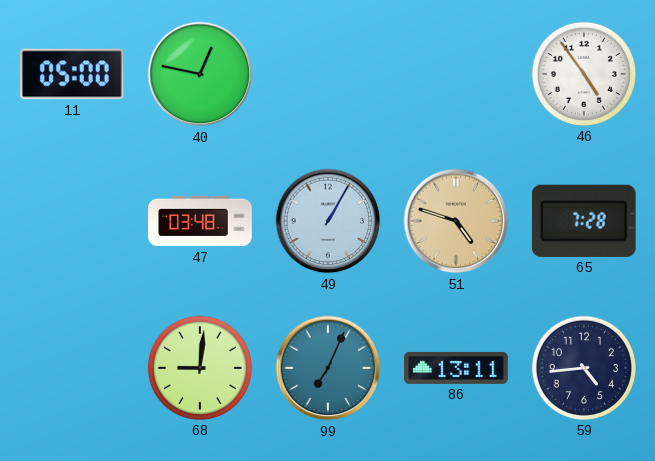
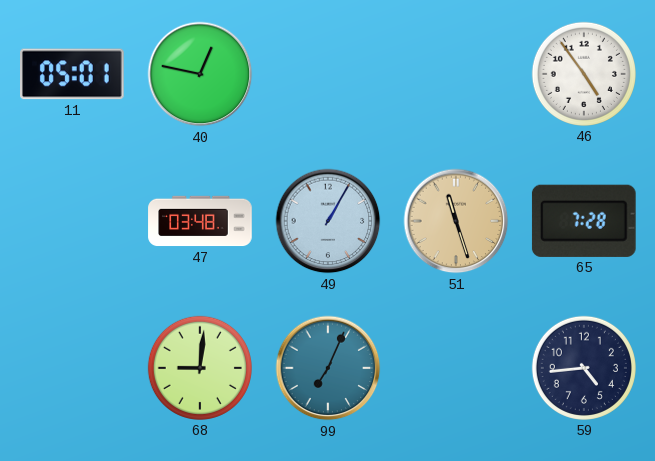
11: 05:00 -> 05:01
51: 4:48 -> 11:27
86: 13:11 -> none
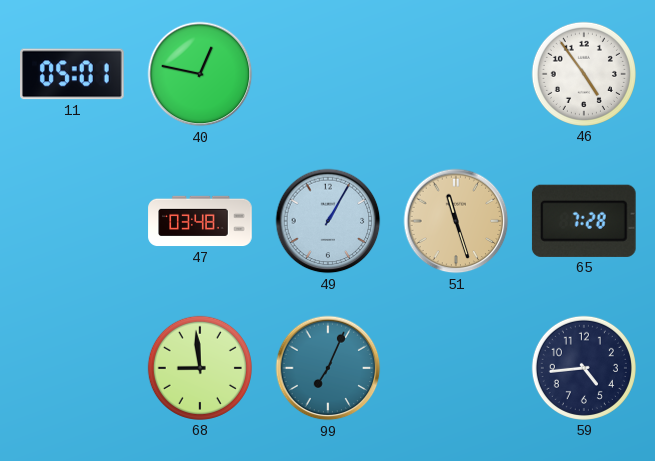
68: 9:01 -> 8:59
